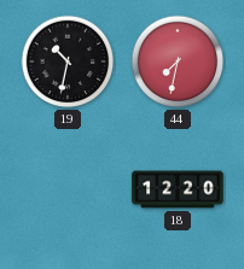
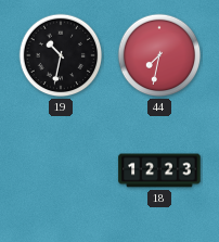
18: 12:20 -> 12:23
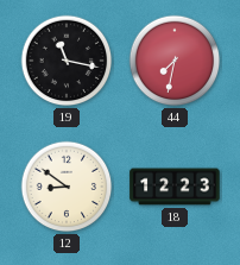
19: 10:32 -> 11:17
12: none -> 8:51
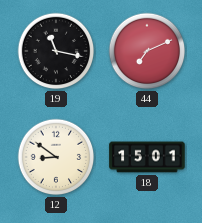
44: 7:32 -> 7:11
18: 12:23 -> 15:01
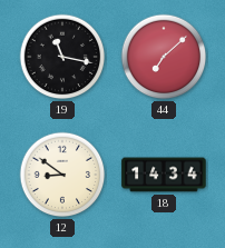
44: 7:11 -> 7:08
18: 15:01 -> 14:34
